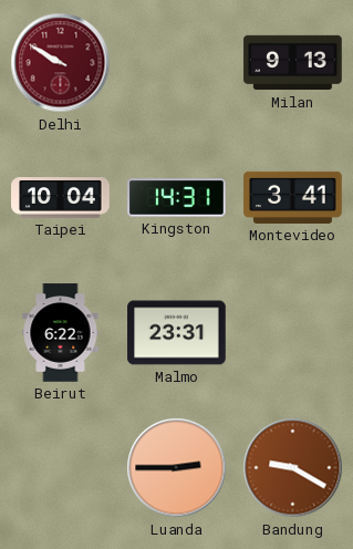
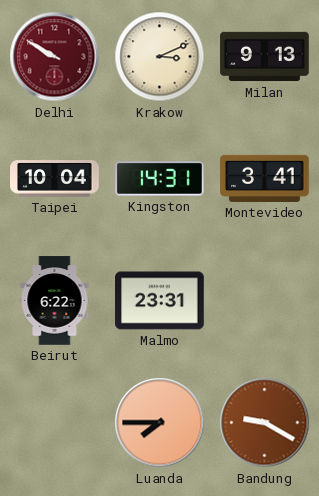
Krakow: none -> 3:11
Luanda: 2:45 -> 7:45
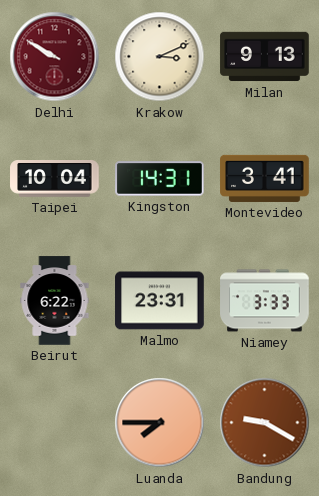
Niamey: none -> 3:33
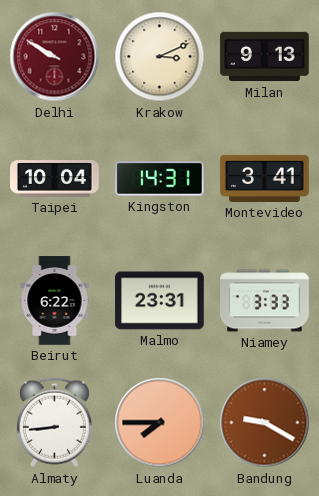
Almaty: none -> 8:44
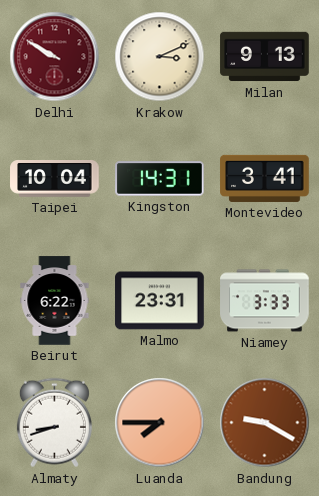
Almaty: 8:44 -> 8:42
